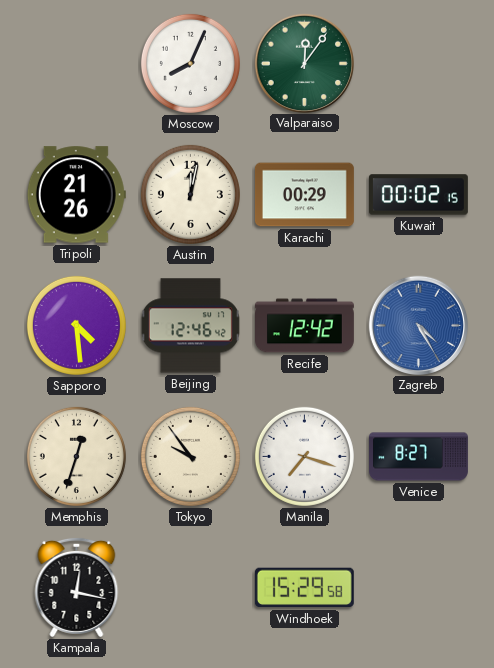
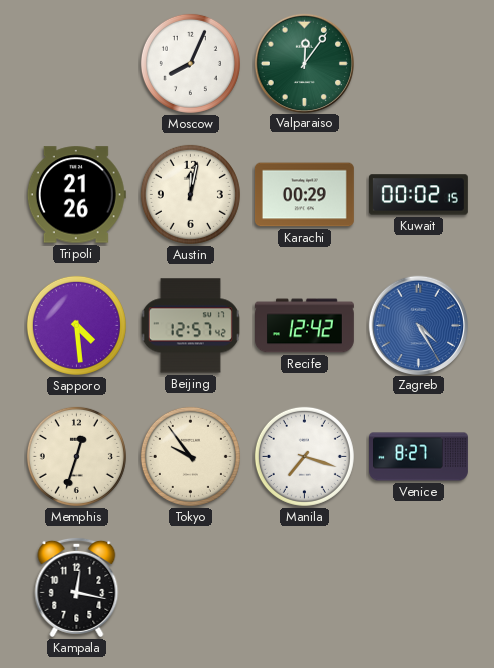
Beijing: 12:46 -> 12:57
Windhoek: 15:29 -> none
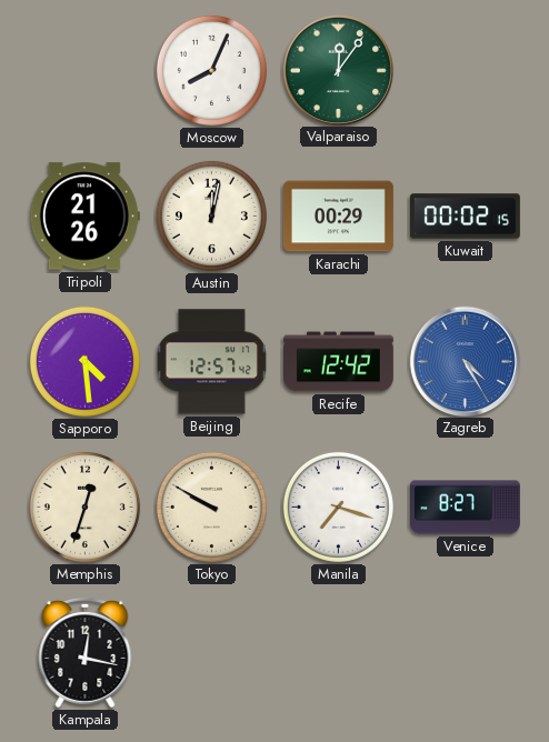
Tokyo: 9:54 -> 9:50
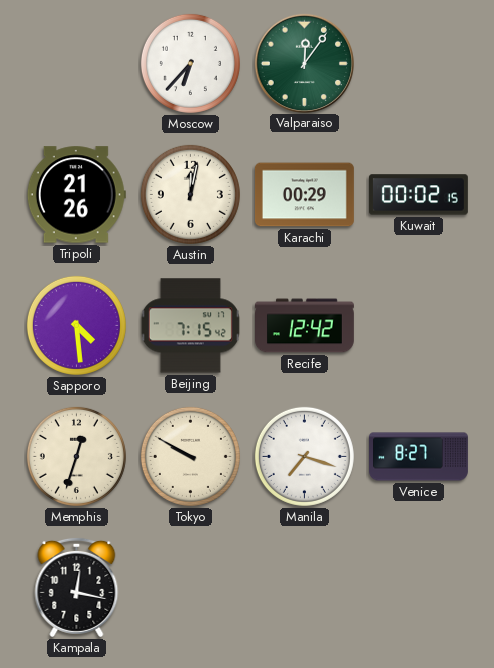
Moscow: 8:04 -> 6:37
Beijing: 12:57 -> 7:15
Zagreb: 4:25 -> none
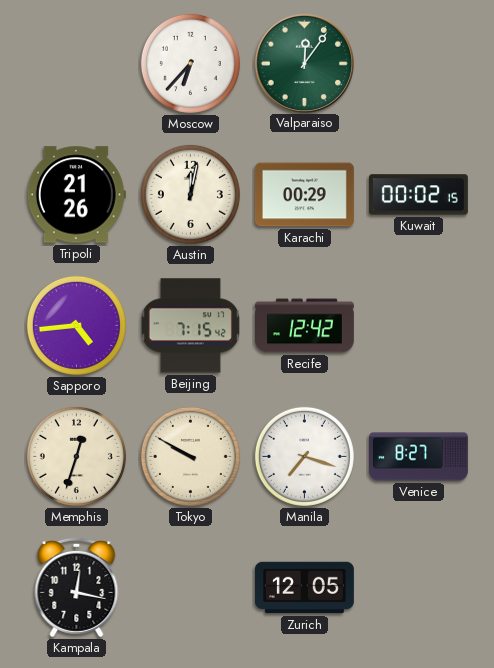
Sapporo: 4:29 -> 4:44
Zurich: none -> 12:05
